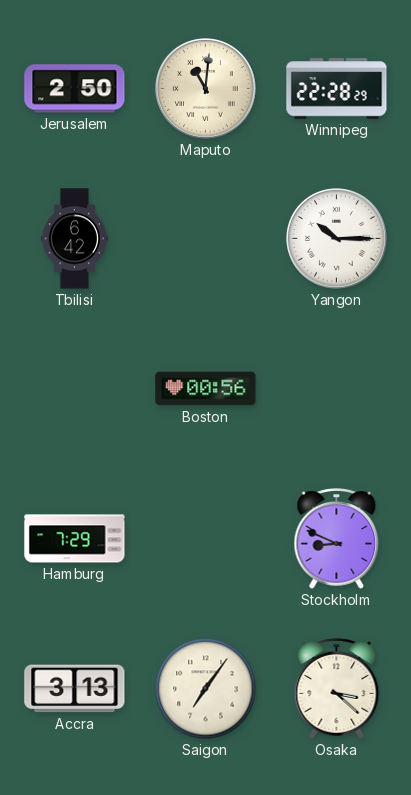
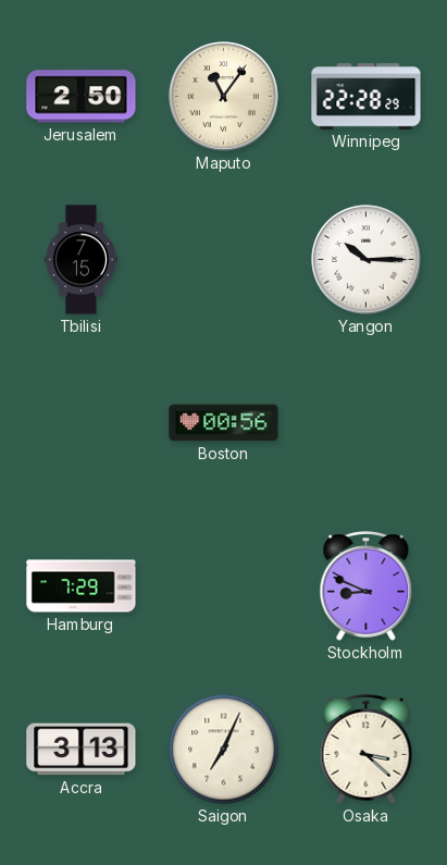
Maputo: 11:01 -> 11:06
Tbilisi: 6:42 -> 7:15
Saigon: 7:06 -> 7:04
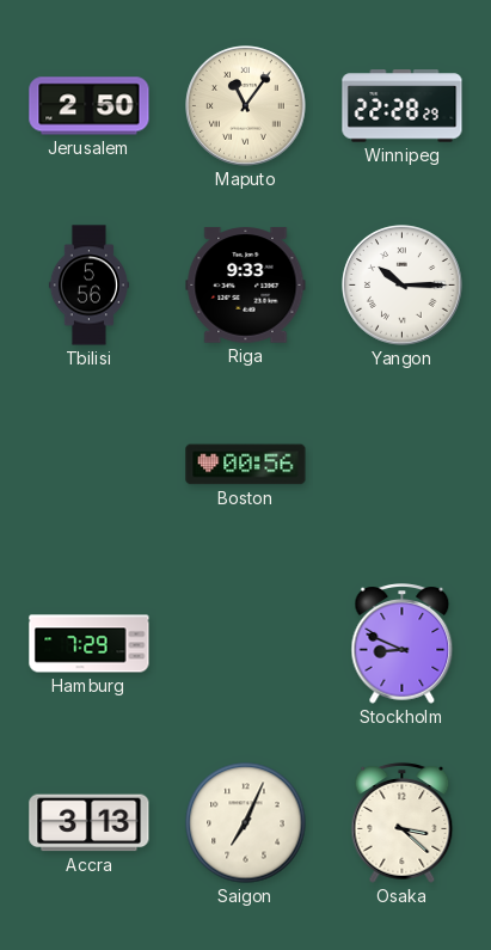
Tbilisi: 7:15 -> 5:56
Riga: none -> 9:33
